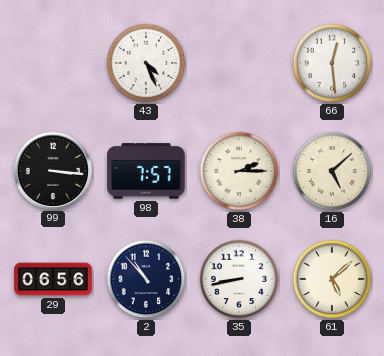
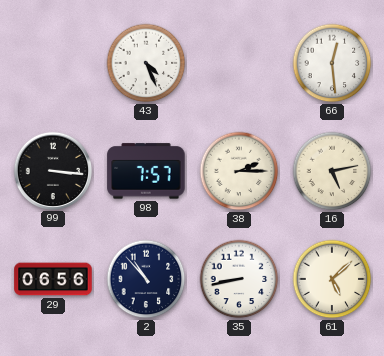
16: 5:08 -> 5:13
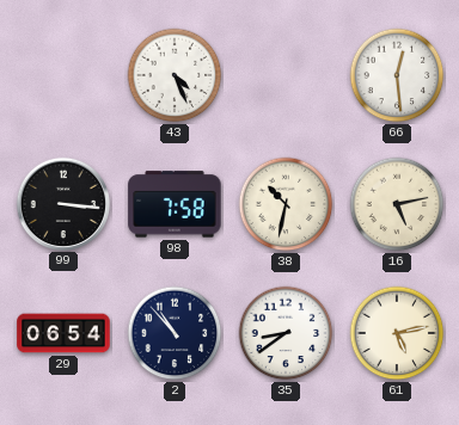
98: 7:57 -> 7:58
38: 2:15 -> 10:32
29: 06:56 -> 06:54
35: 8:43 -> 8:39
61: 5:08 -> 5:13
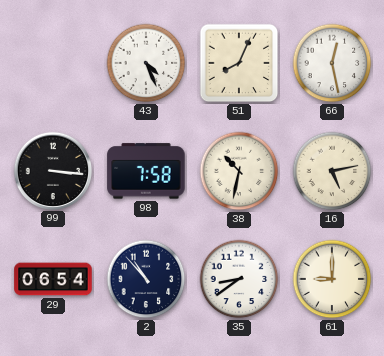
51: none -> 8:04
66: 12:29 -> 12:28
61: 5:13 -> 9:00
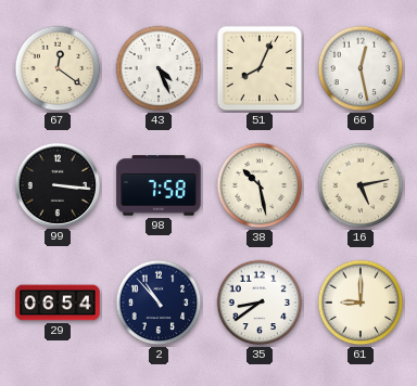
67: none -> 12:21
38: 10:32 -> 10:28
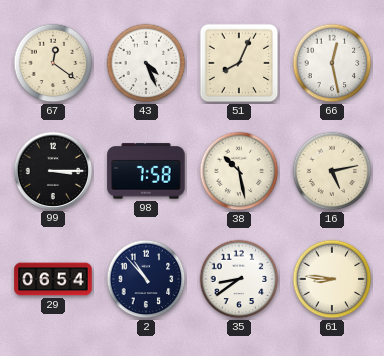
99: 3:16 -> 3:15
61: 9:00 -> 8:46
